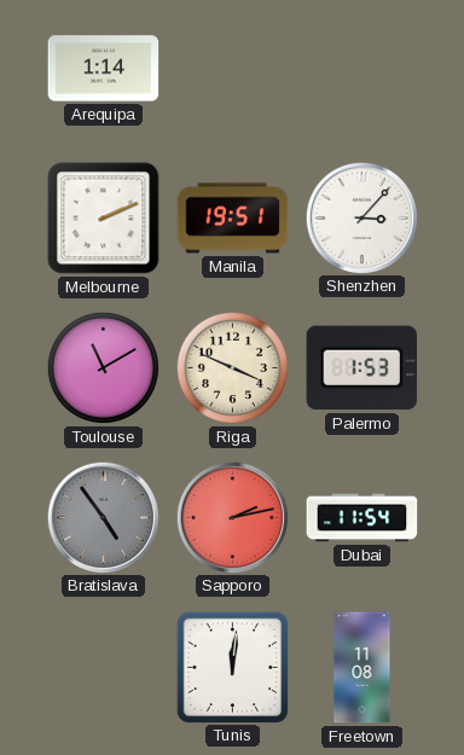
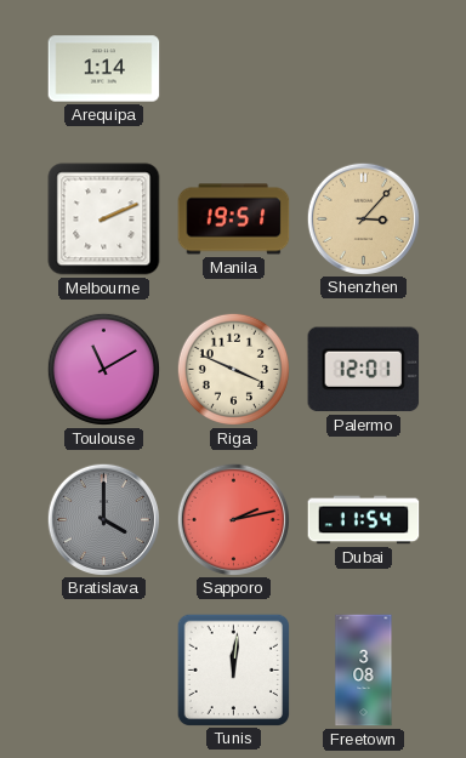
Shenzhen dial: white -> champagne
Palermo: 1:53 -> 12:01
Bratislava: 4:54 -> 4:00
Freetown: 11:08 -> 3:08
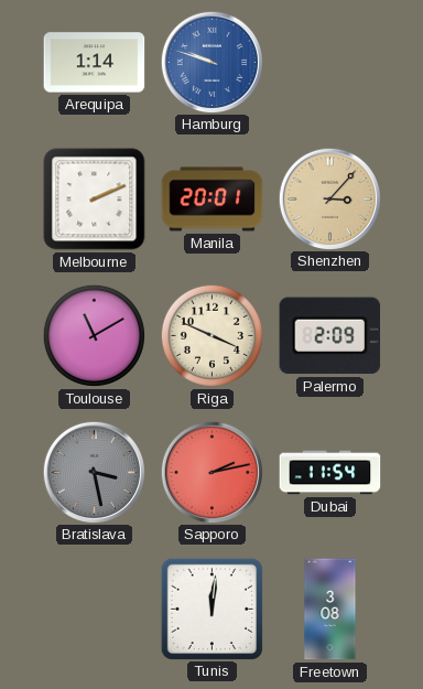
Hamburg: none -> 9:48
Manila: 19:51 -> 20:01
Palermo: 12:01 -> 2:09
Bratislava: 4:00 -> 3:28
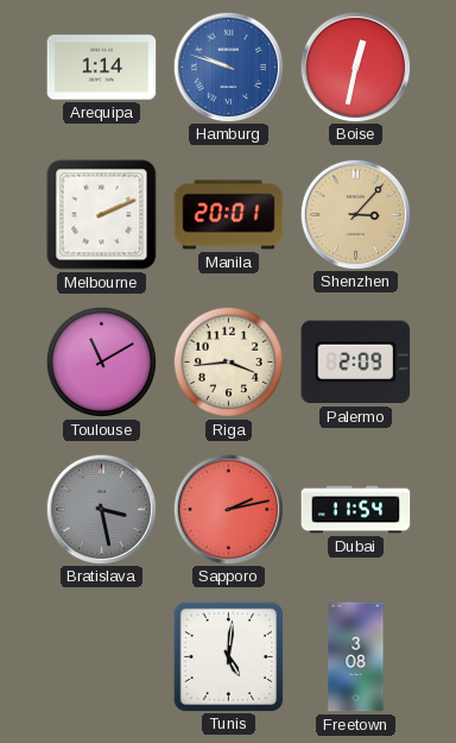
Boise: none -> 12:32
Riga: 3:49 -> 3:44
Tunis: 12:01 -> 5:01
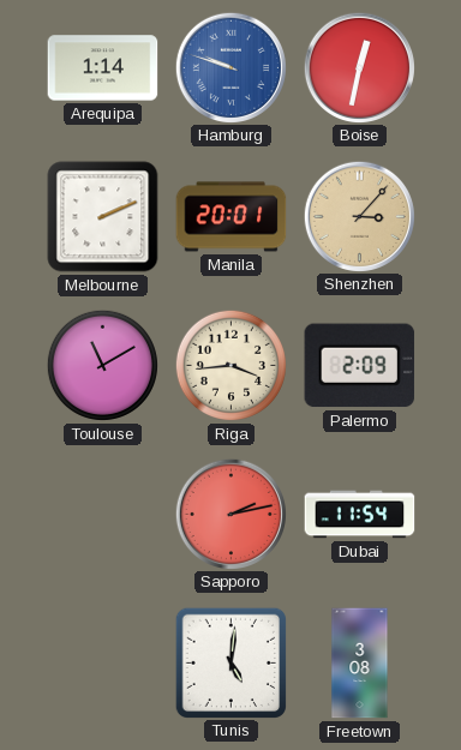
Bratislava: 3:28 -> none
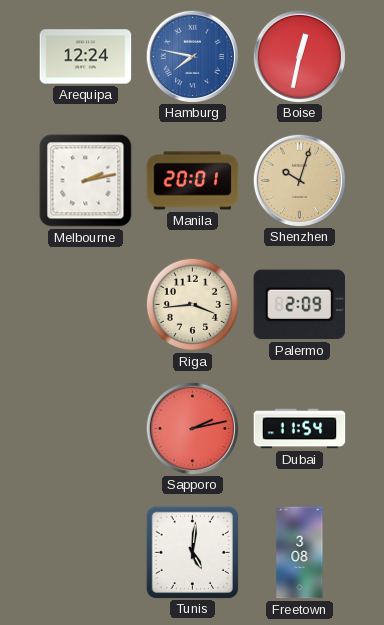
Arequipa: 1:14 -> 12:24
Hamburg: 9:48 -> 7:47
Melbourne: 2:11 -> 2:13
Shenzhen: 3:07 -> 10:03
Toulouse: 11:10 -> none
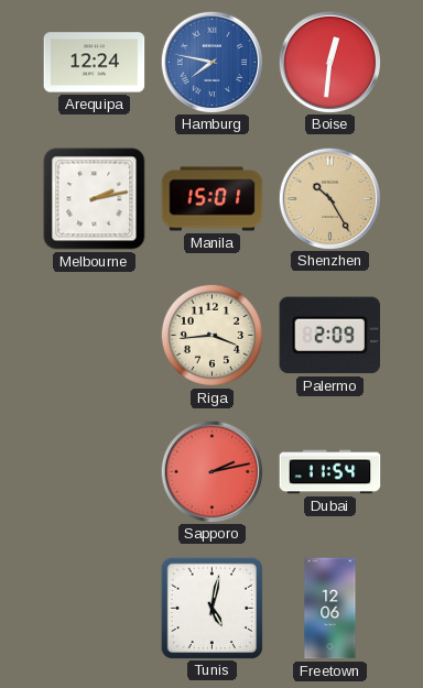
Boise: 12:32 -> 12:31
Manila: 20:01 -> 15:01
Shenzhen: 10:03 -> 10:25
Tunis: 5:01 -> 5:02
Freetown: 3:08 -> 12:06
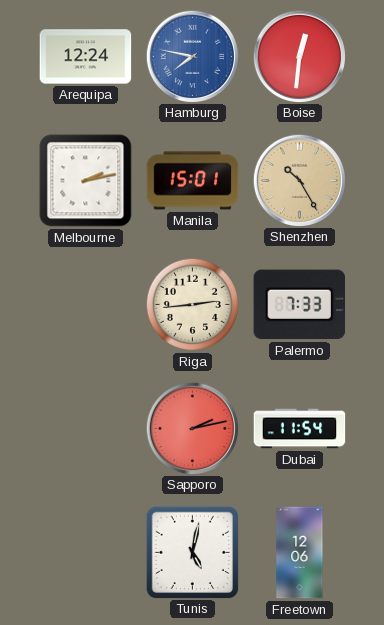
Riga: 3:44 -> 2:44
Palermo: 2:09 -> 7:33
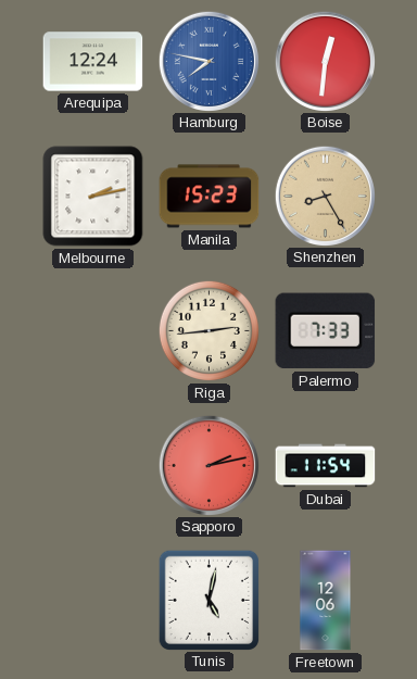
Manila: 15:01 -> 15:23
Shenzhen: 10:25 -> 8:25
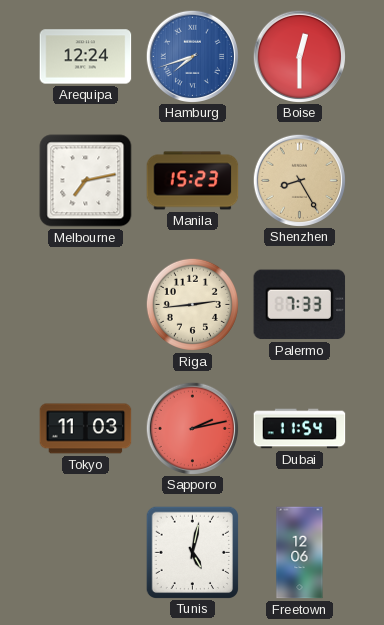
Hamburg: 7:47 -> 7:42
Boise: 12:31 -> 12:30
Melbourne: 2:13 -> 7:13
Tokyo: none -> 11:03
